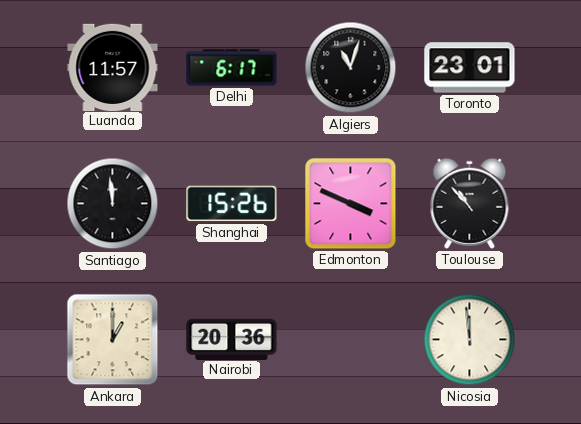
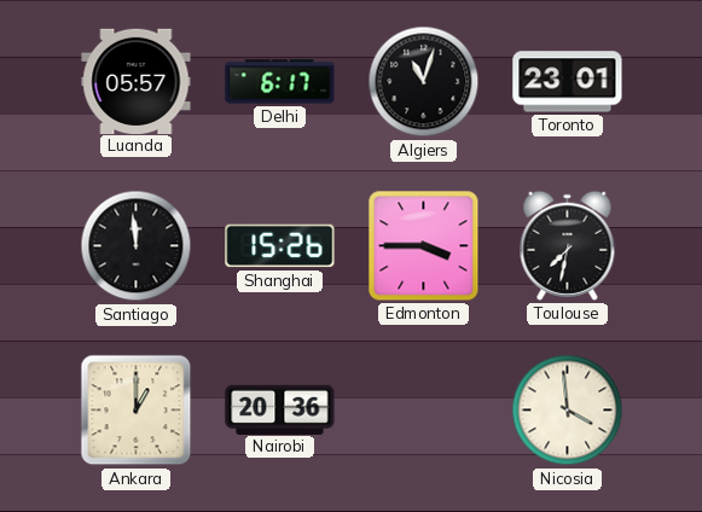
Luanda: 11:57 -> 05:57
Edmonton: 3:49 -> 3:45
Toulouse: 10:53 -> 7:32
Nicosia: 11:59 -> 3:59
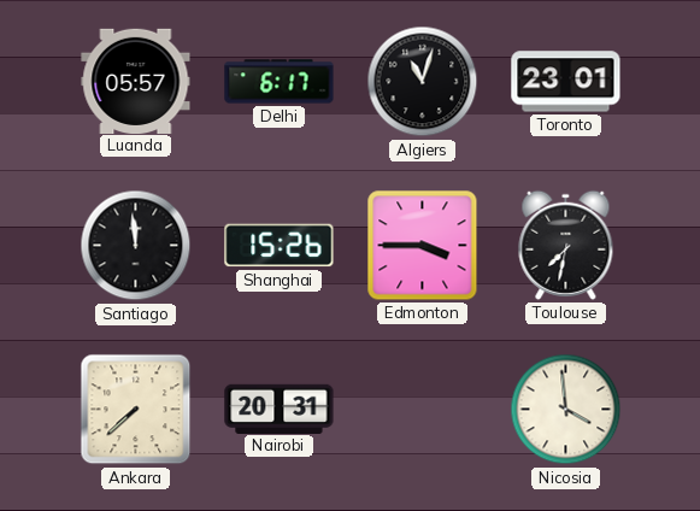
Ankara: 1:00 -> 7:38
Nairobi: 20:36 -> 20:31
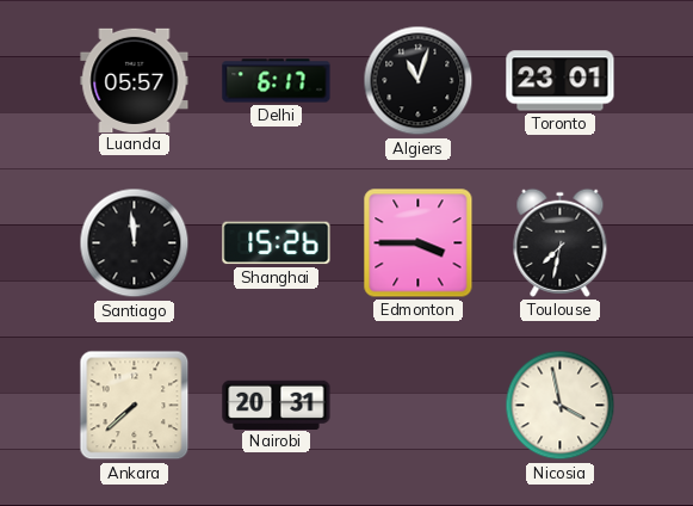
Nicosia: 3:59 -> 3:58
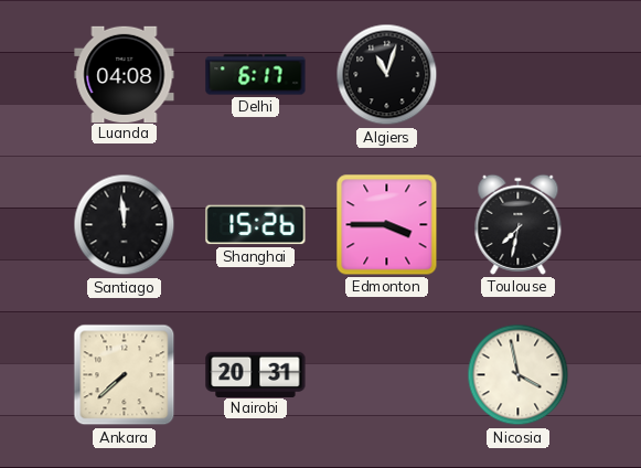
Luanda: 05:57 -> 04:08
Toronto: 23:01 -> none
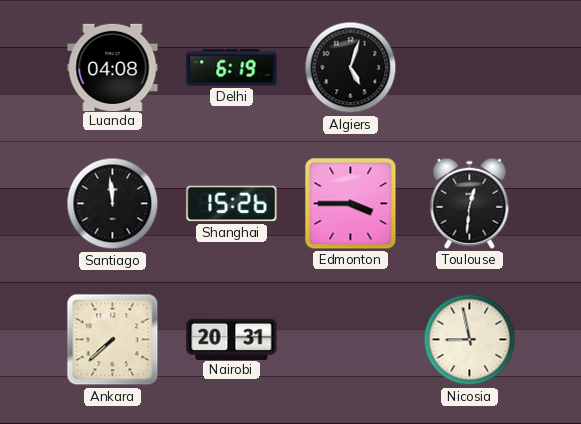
Delhi: 6:17 -> 6:19
Algiers: 11:03 -> 5:03
Toulouse: 7:32 -> 12:31
Nicosia: 3:58 -> 8:58
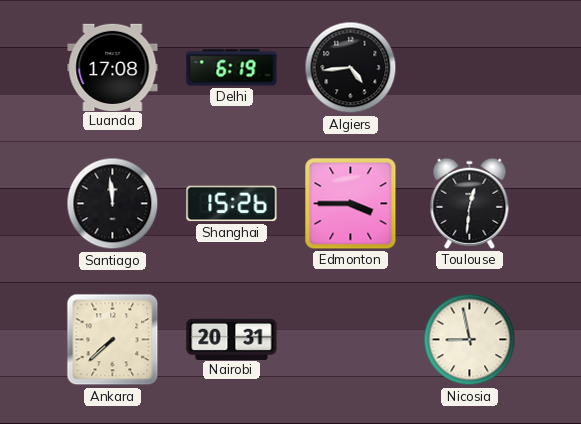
Luanda: 04:08 -> 17:08
Algiers: 5:03 -> 4:44
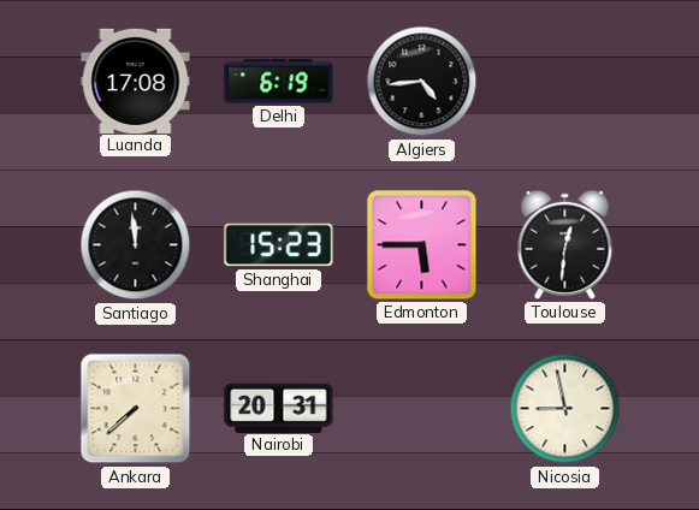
Shanghai: 15:26 -> 15:23
Edmonton: 3:45 -> 5:45
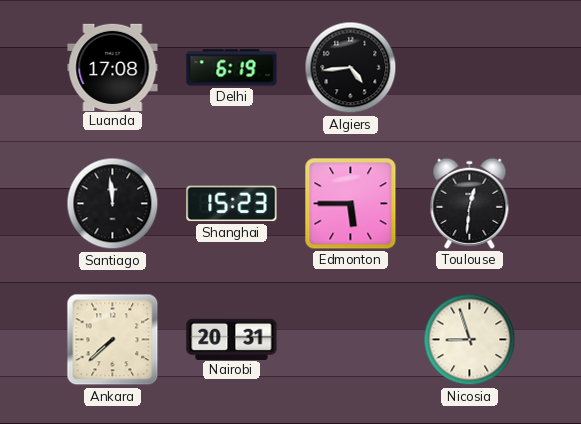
Nicosia: 8:58 -> 8:57
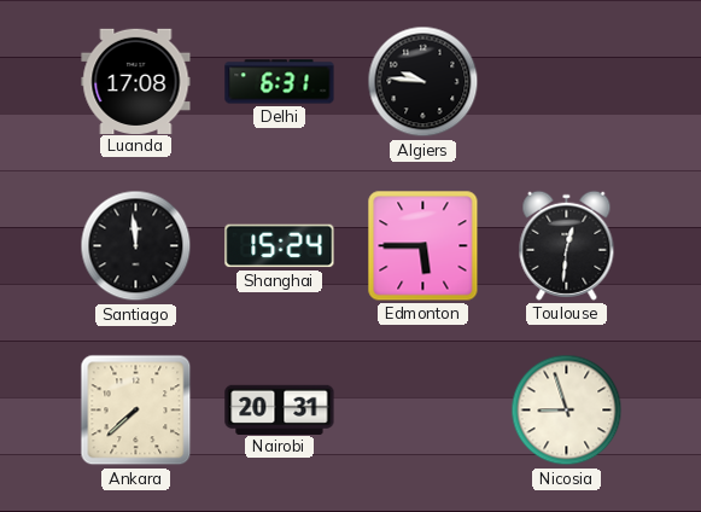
Delhi: 6:19 -> 6:31
Algiers: 4:44 -> 9:46
Shanghai: 15:23 -> 15:24
